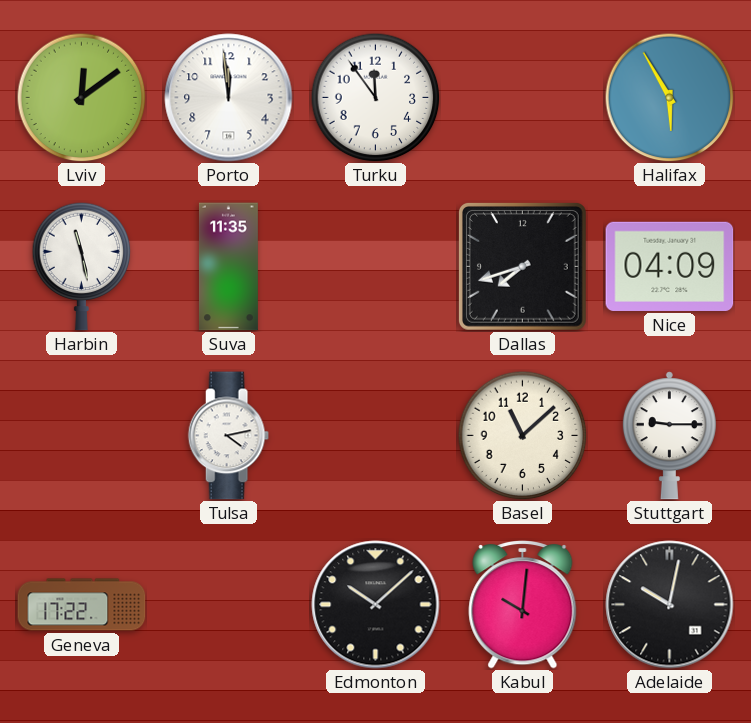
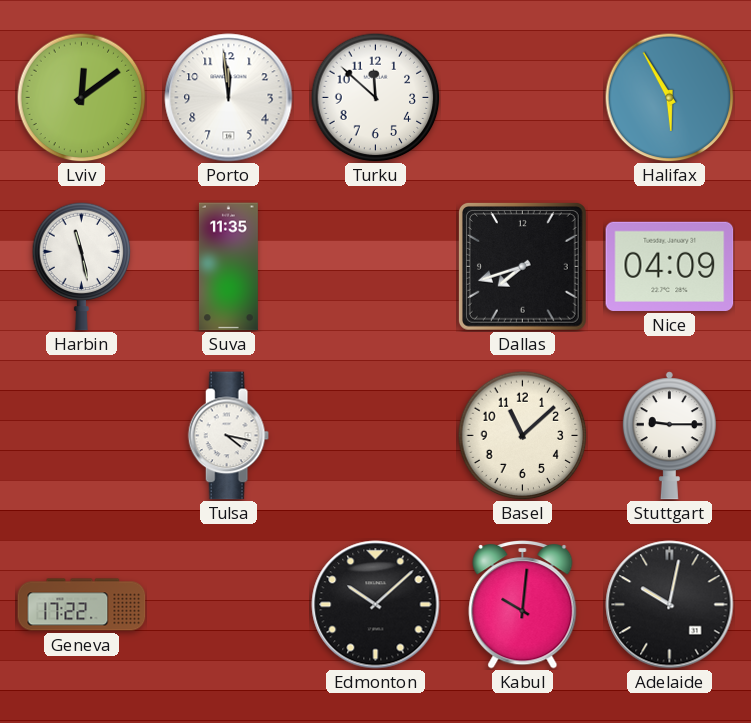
Turku: 11:54 -> 11:52
Tulsa: 4:13 -> 4:17
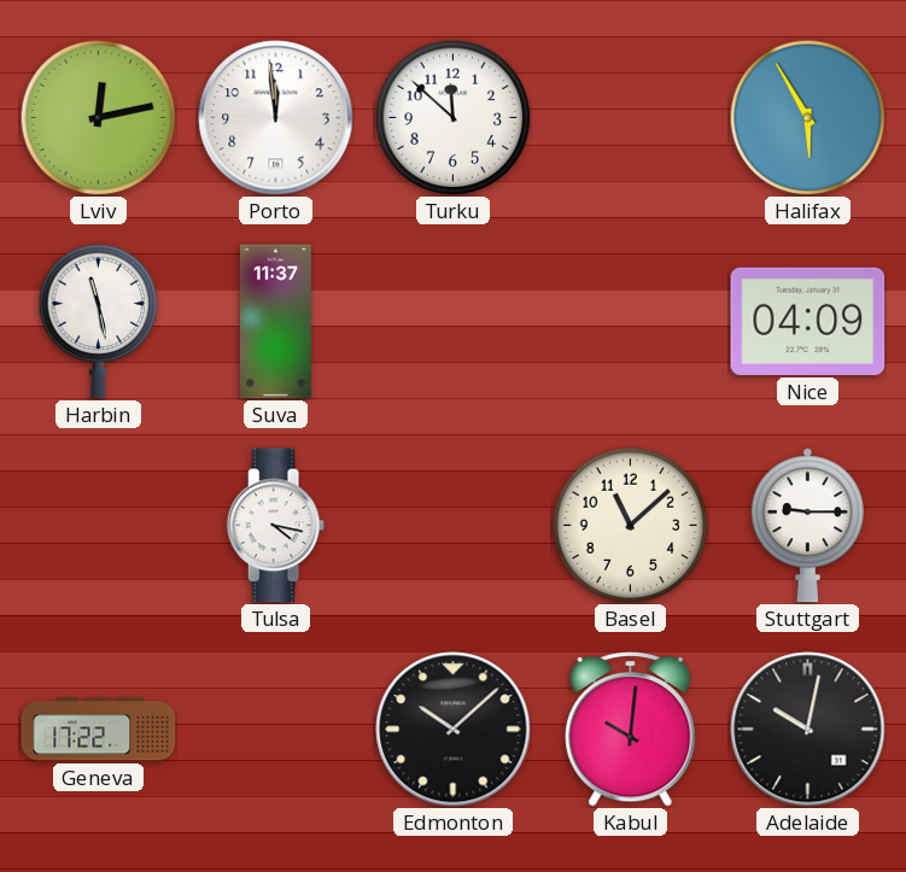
Lviv: 12:09 -> 12:13
Suva: 11:35 -> 11:37
Dallas: 7:42 -> none
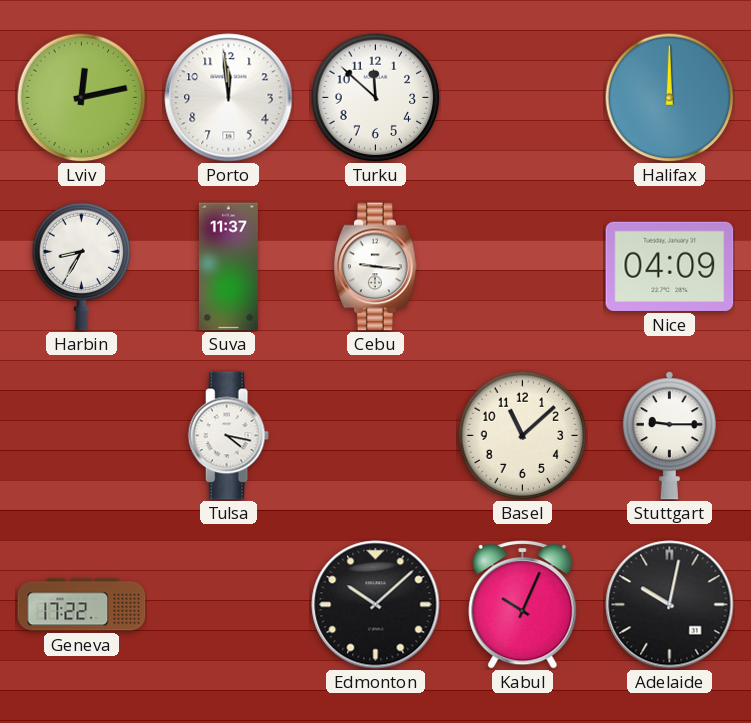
Halifax: 5:55 -> 12:00
Harbin: 11:28 -> 8:35
Cebu: none -> 9:16
Kabul: 10:01 -> 10:04
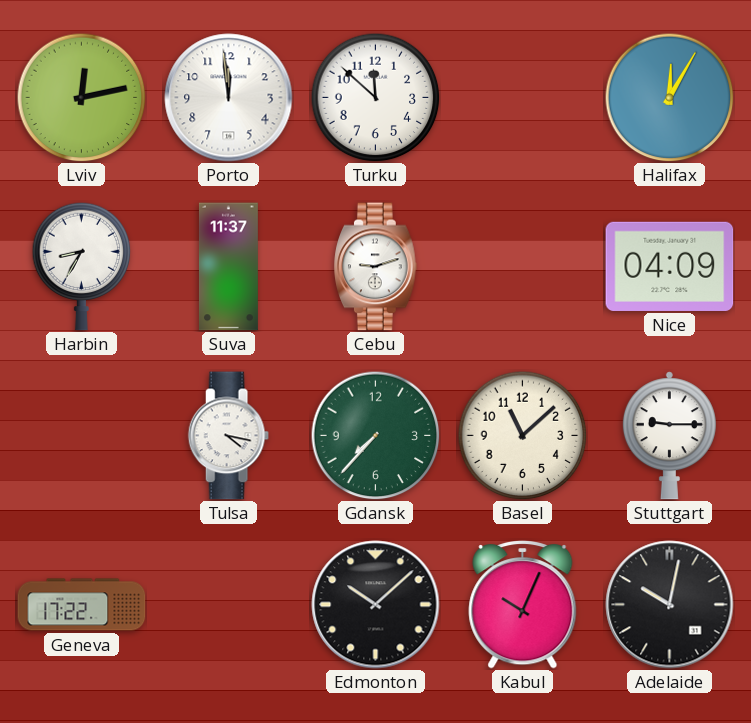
Halifax: 12:00 -> 12:05
Cebu: 9:16 -> 9:12
Gdansk: none -> 7:37
